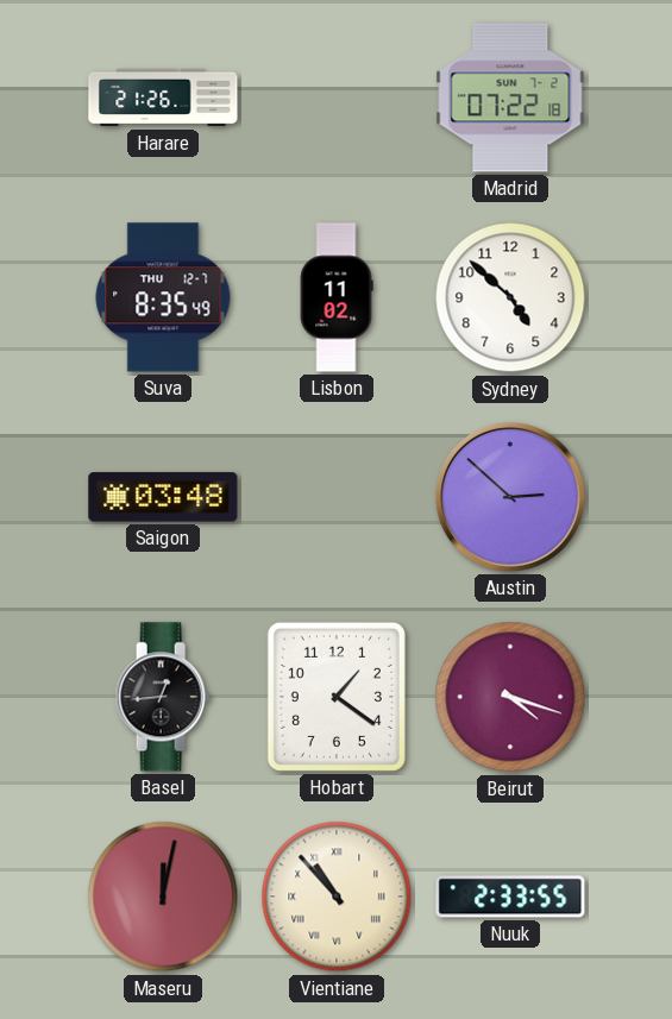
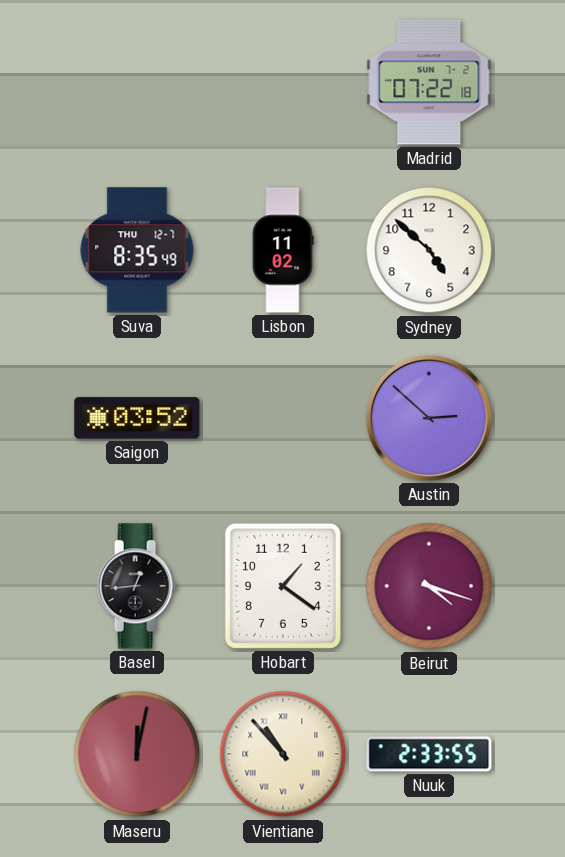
Harare: 21:26 -> none
Saigon: 03:48 -> 03:52
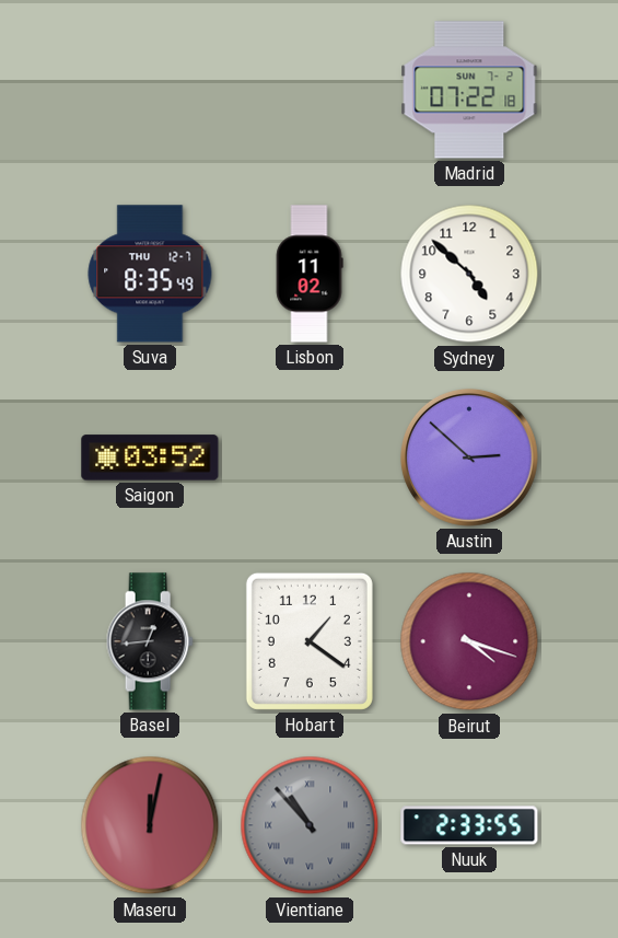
Vientiane dial: cream -> grey
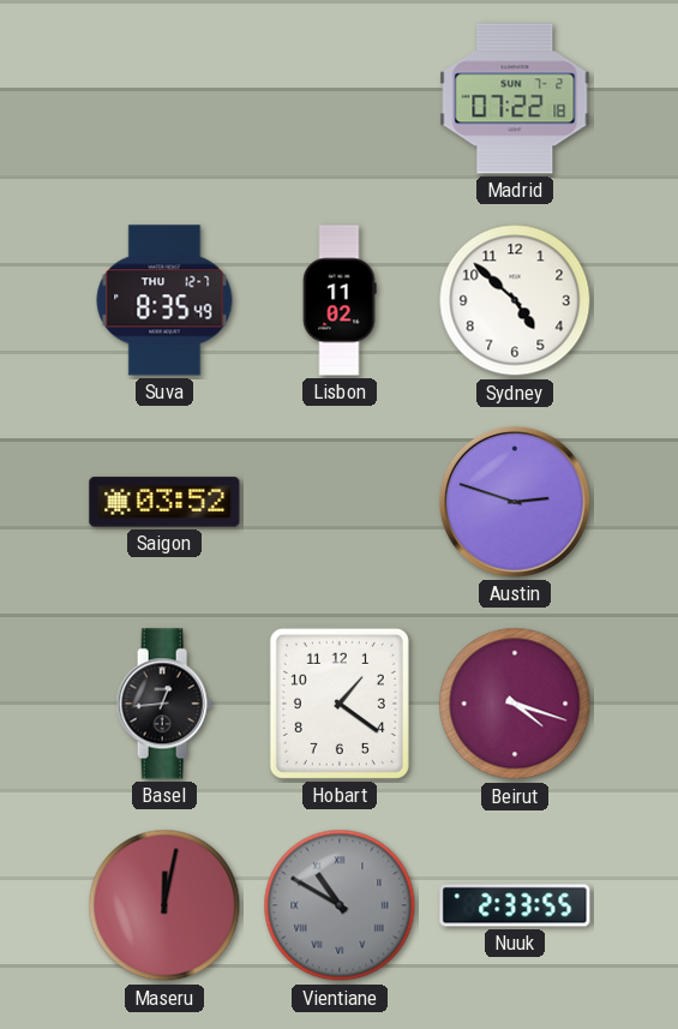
Austin: 2:52 -> 2:48
Vientiane: 10:53 -> 10:50
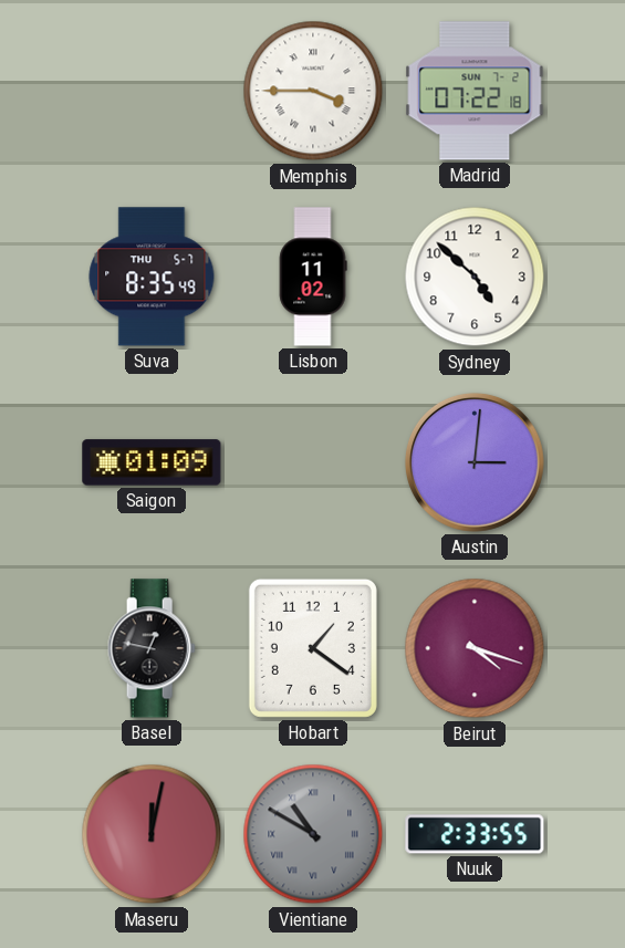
Memphis: none -> 3:45
Suva date: THU 12-7 -> THU 5-7
Saigon: 03:52 -> 01:09
Austin: 2:48 -> 3:01
Basel: 12:44 -> 12:47
